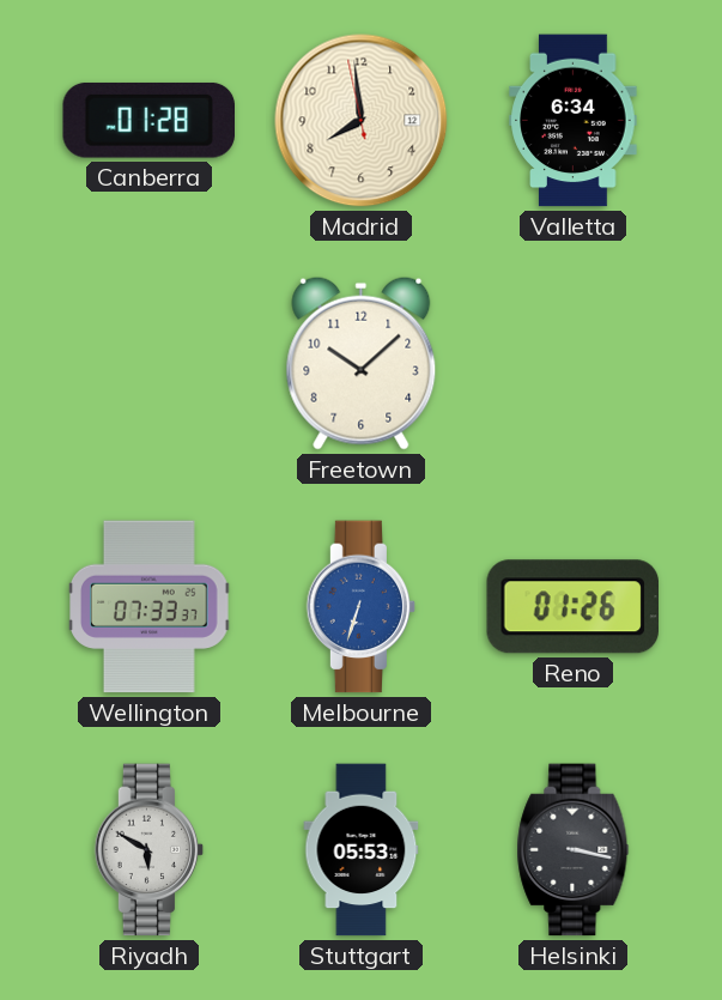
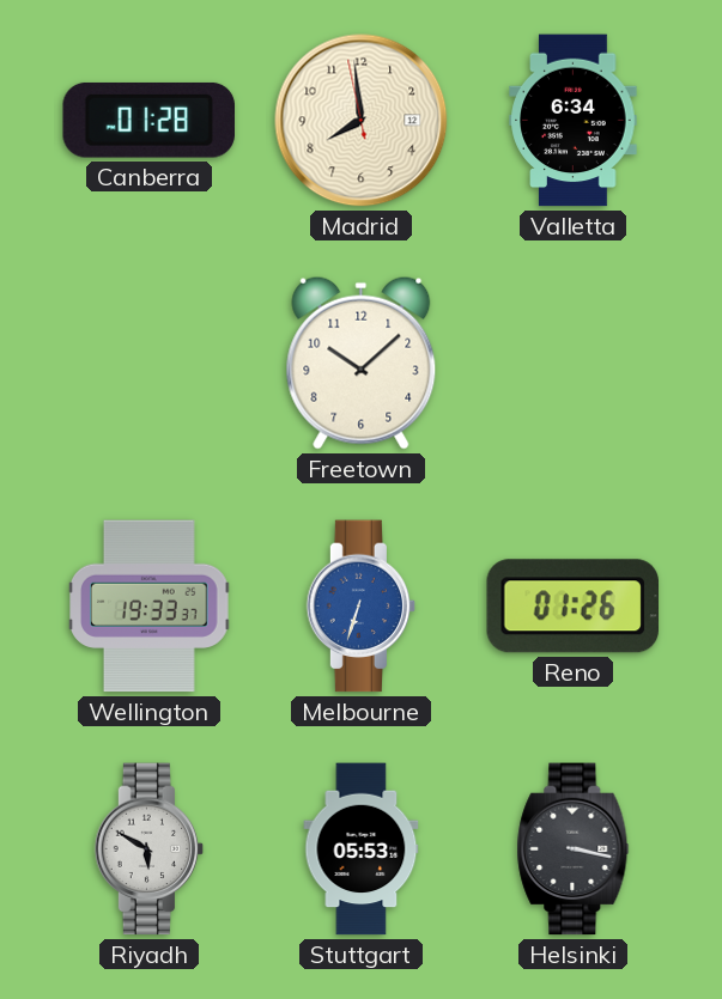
Wellington: 07:33 -> 19:33
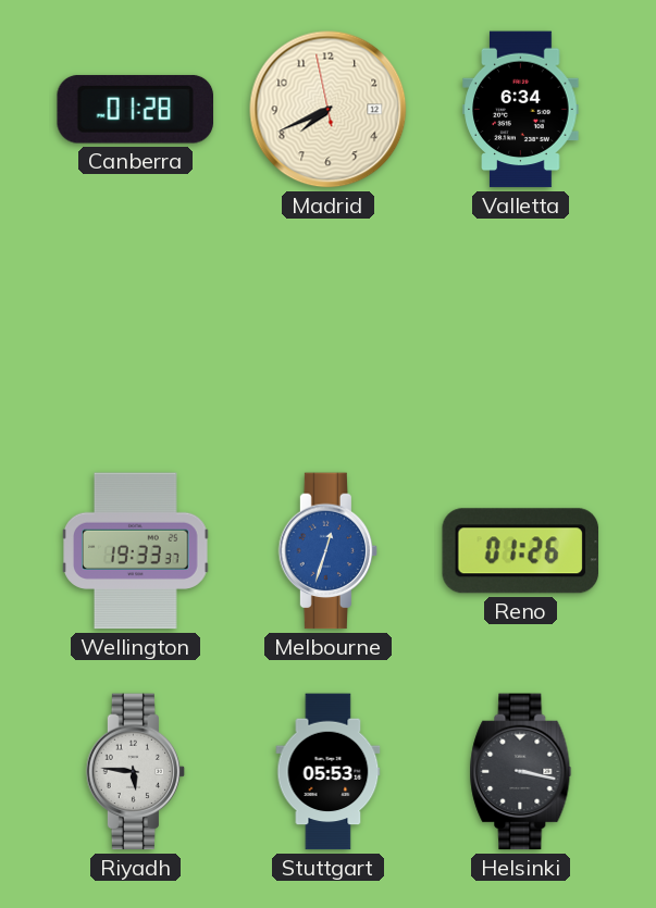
Madrid: 7:58 -> 7:40
Freetown: 10:08 -> none
Melbourne: 6:33 -> 12:33
Riyadh: 5:50 -> 5:46
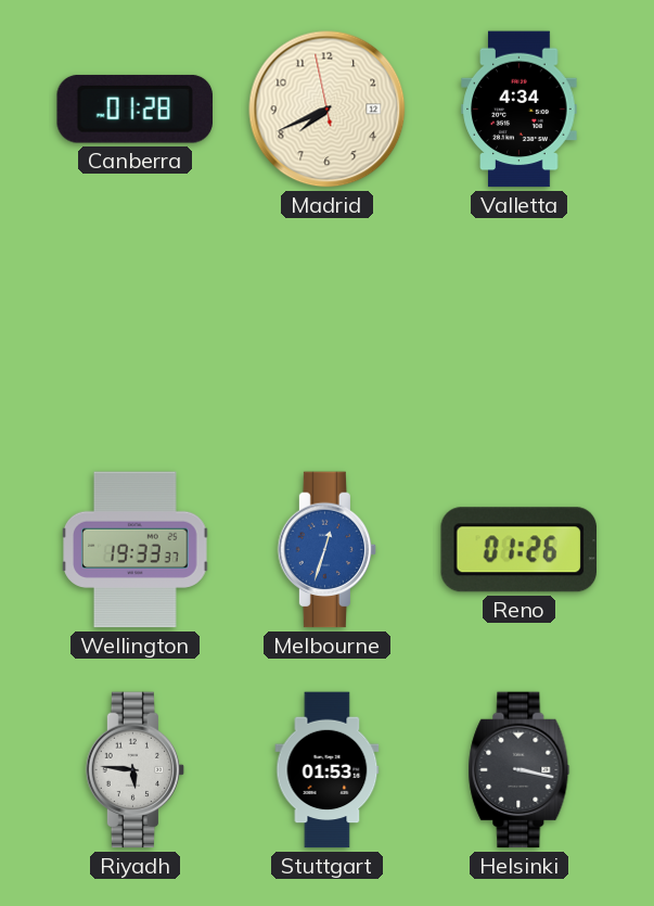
Valletta: 6:34 -> 4:34
Stuttgart: 05:53 -> 01:53
